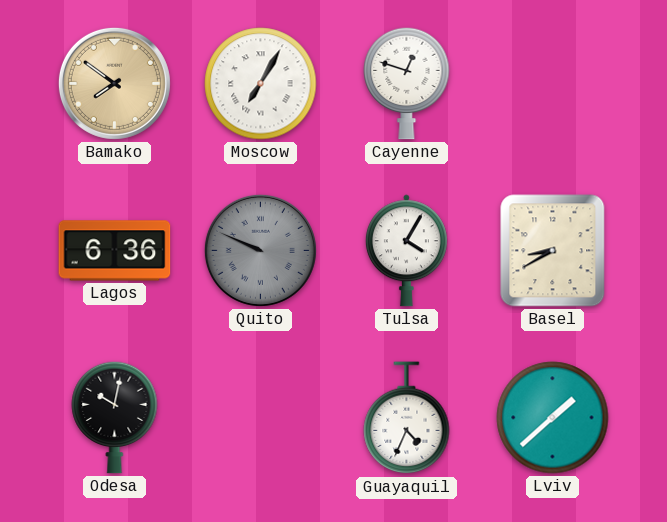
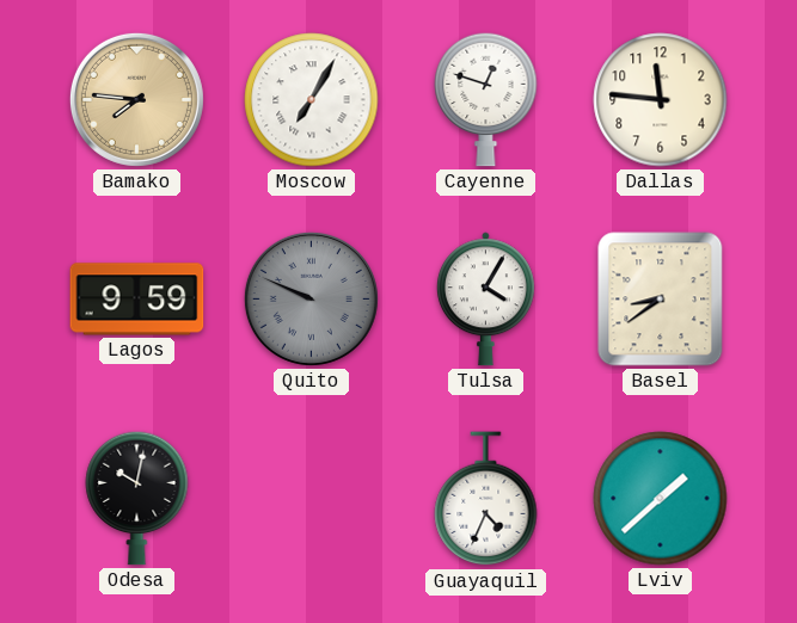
Bamako: 7:51 -> 7:46
Dallas: none -> 11:46
Lagos: 6:36 -> 9:59
Basel: 8:40 -> 8:39
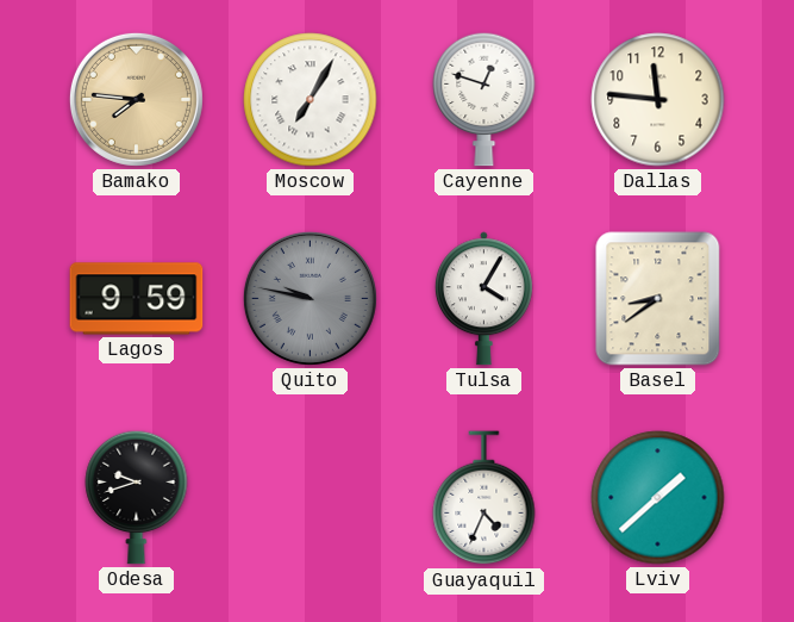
Quito: 9:49 -> 9:47
Odesa: 10:02 -> 9:42
